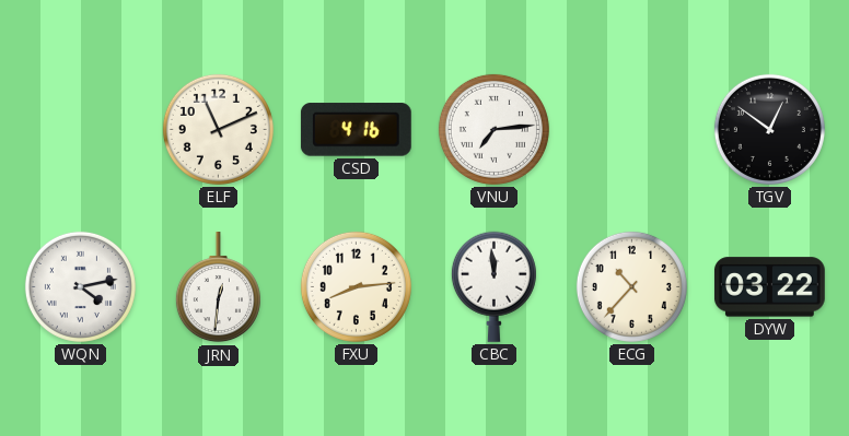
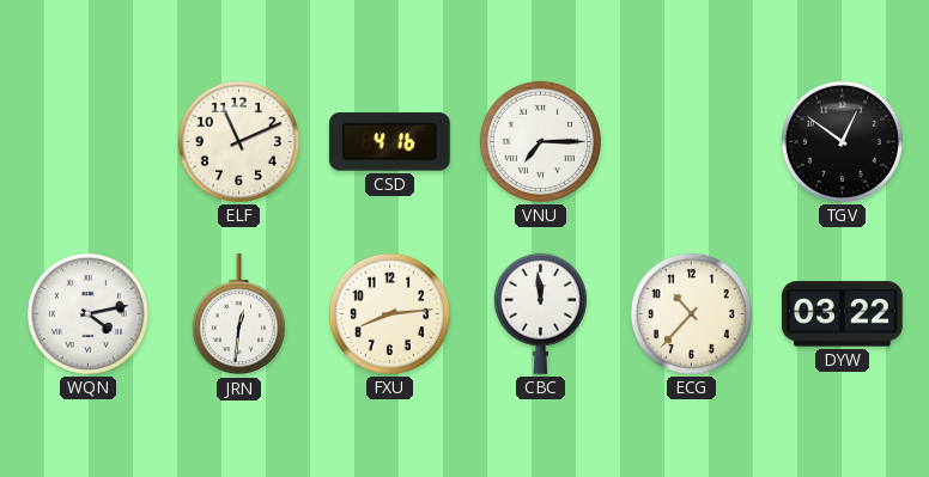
VNU: 7:14 -> 7:15
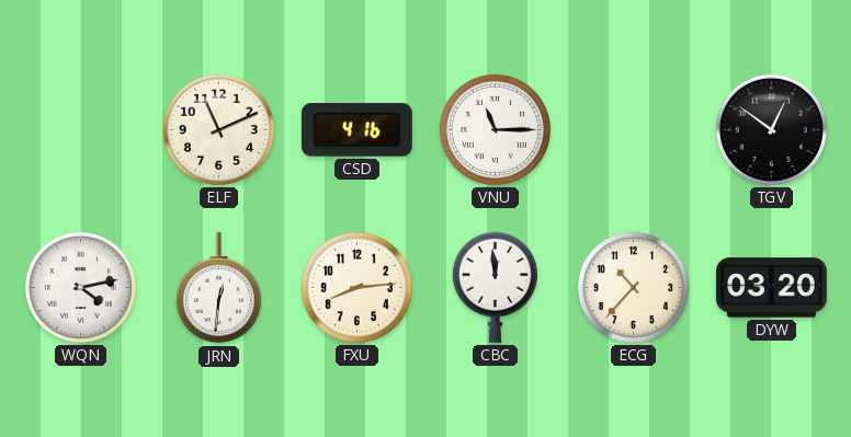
VNU: 7:15 -> 11:15
DYW: 03:22 -> 03:20
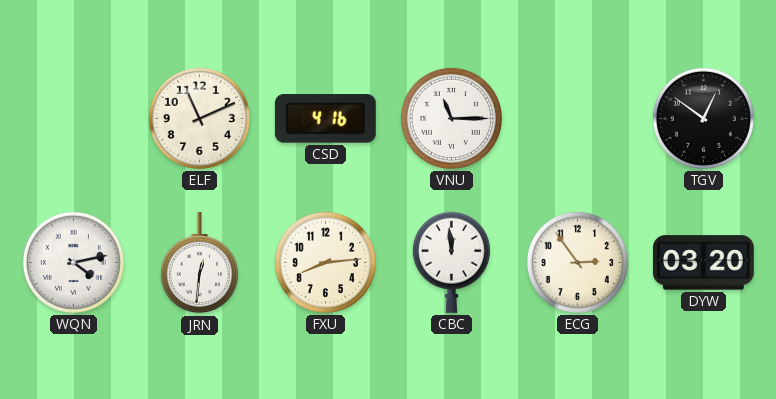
ECG: 10:37 -> 2:54
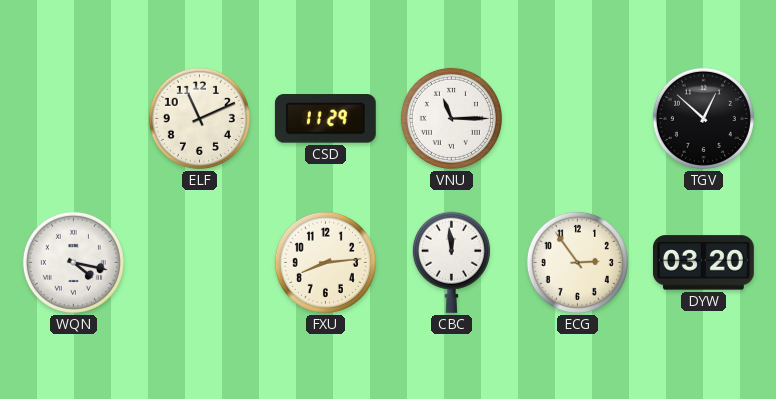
CSD: 4:16 -> 11:29
TGV: 12:51 -> 12:52
WQN: 4:13 -> 4:17
JRN: 12:31 -> none
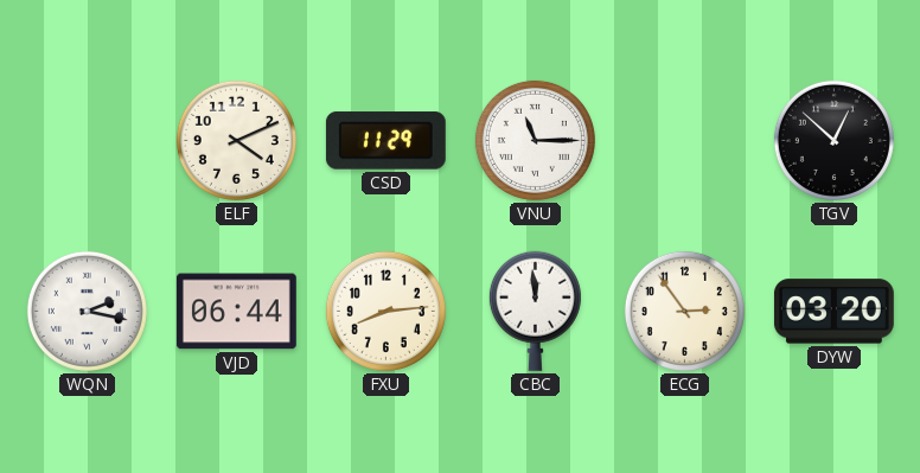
ELF: 11:11 -> 4:11
WQN: 4:17 -> 2:17
VJD: none -> 06:44
